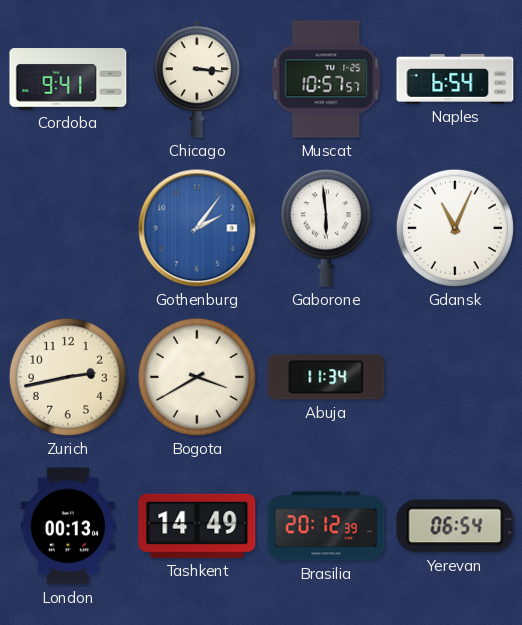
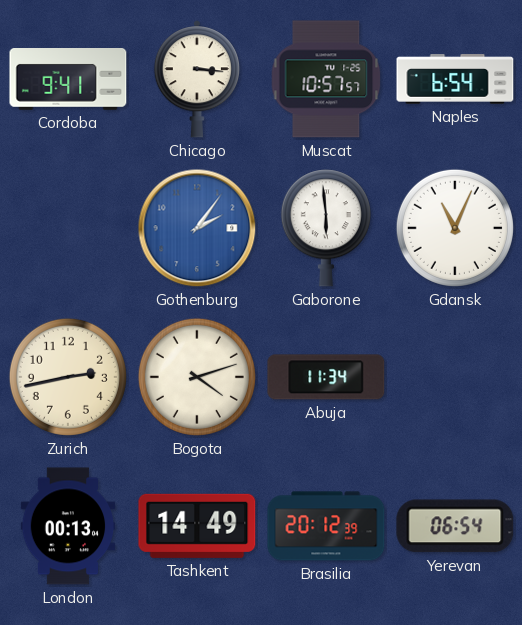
Bogota: 3:40 -> 4:12
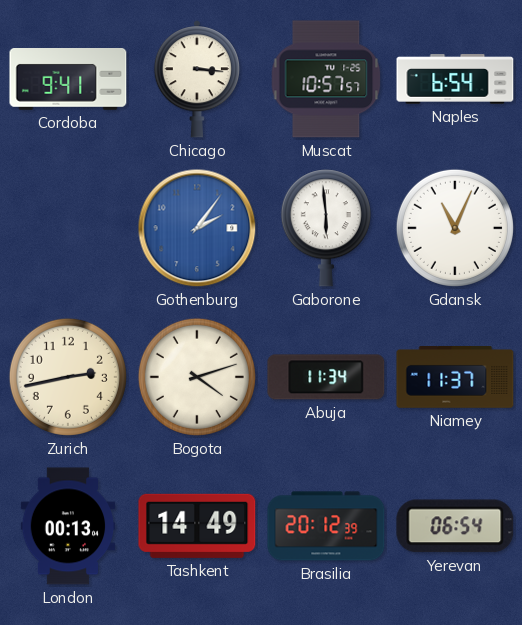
Niamey: none -> 11:37
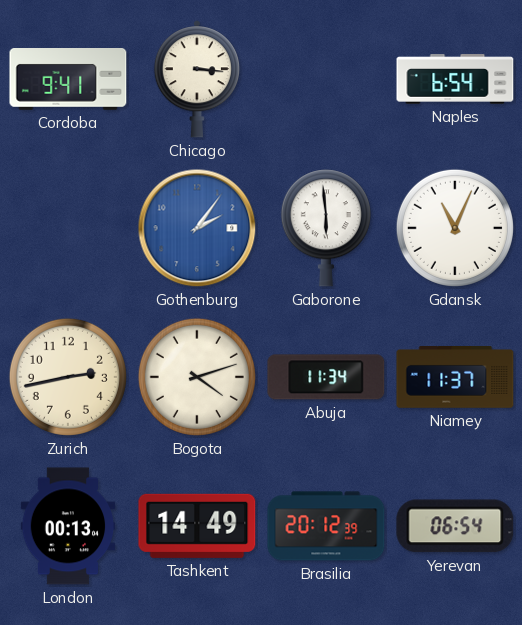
Muscat: 10:57 -> none
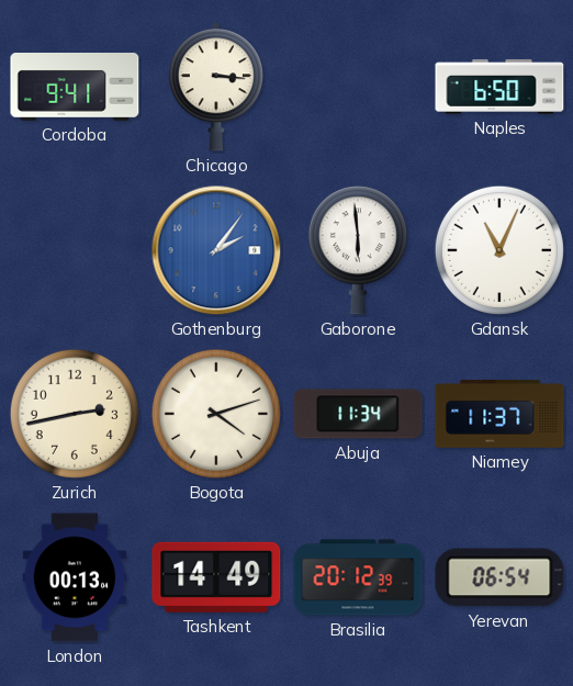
Naples: 6:54 -> 6:50
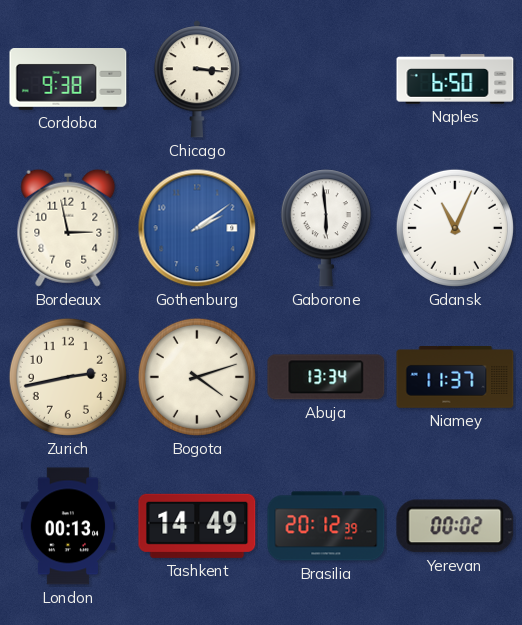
Cordoba: 9:41 -> 9:38
Bordeaux: none -> 2:58
Gothenburg: 2:06 -> 2:09
Abuja: 11:34 -> 13:34
Yerevan: 06:54 -> 00:02
